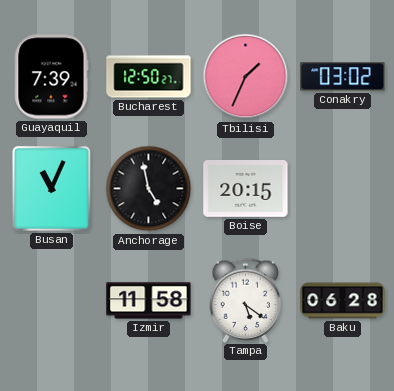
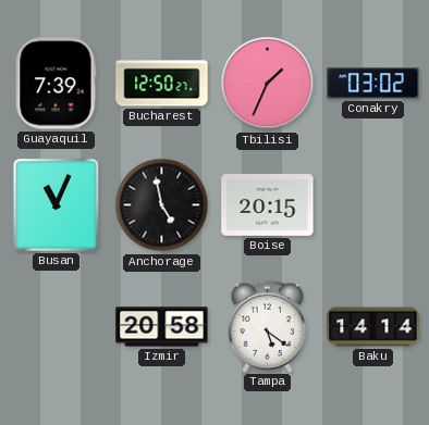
Izmir: 11:58 -> 20:58
Baku: 06:28 -> 14:14
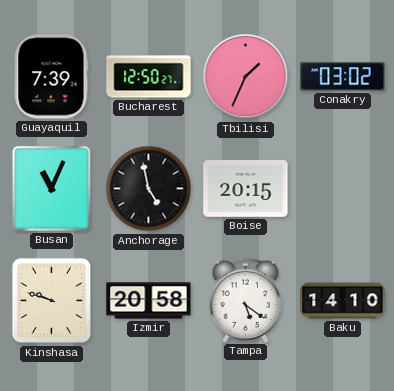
Kinshasa: none -> 9:48
Baku: 14:14 -> 14:10
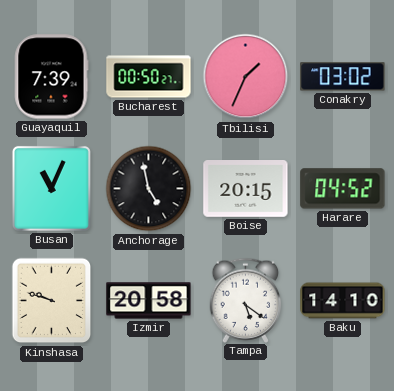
Bucharest: 12:50 -> 00:50
Harare: none -> 04:52
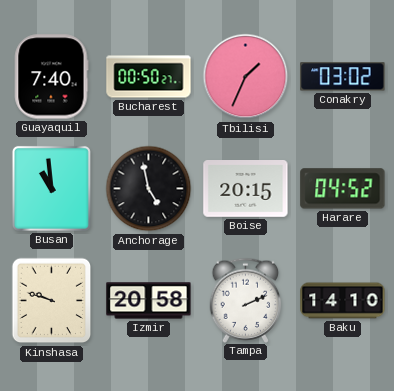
Guayaquil: 7:39 -> 7:40
Busan: 11:04 -> 10:59
Tampa: 5:21 -> 2:11
